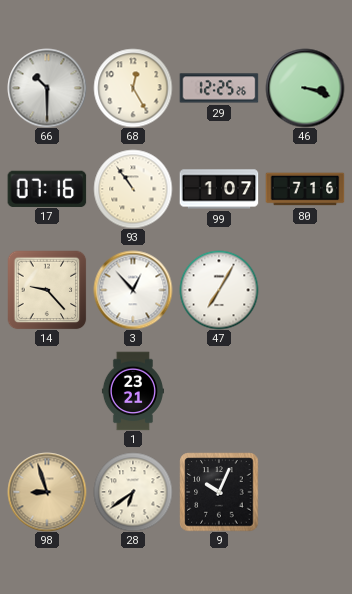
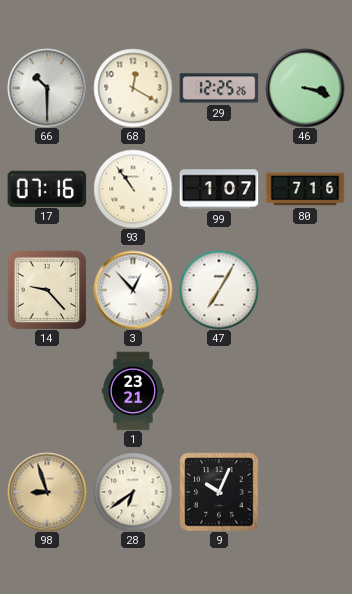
68: 12:25 -> 12:20
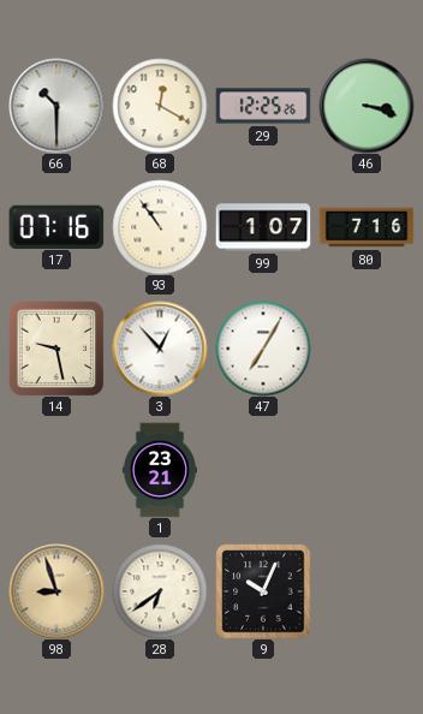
14: 9:23 -> 9:28
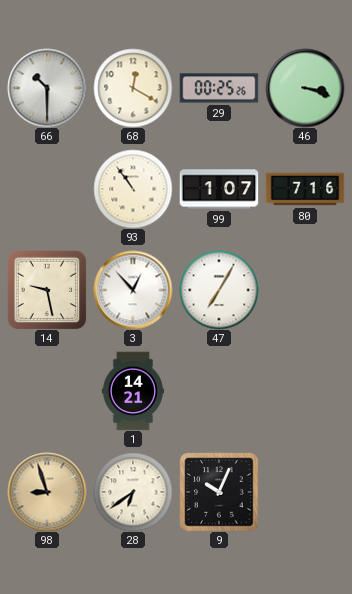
29: 12:25 -> 00:25
17: 07:16 -> none
1: 23:21 -> 14:21
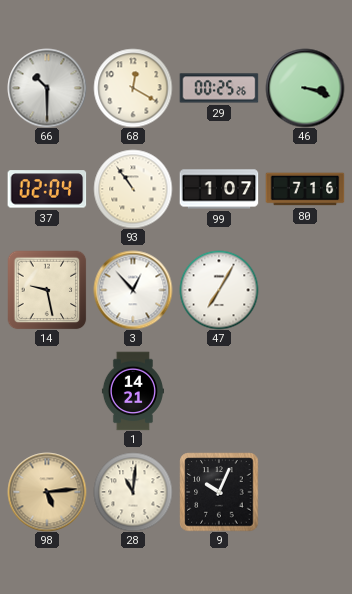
37: none -> 02:04
98: 8:57 -> 5:14
28: 6:39 -> 11:01
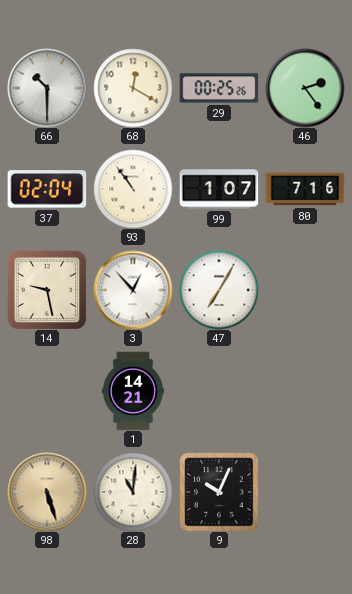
46: 3:18 -> 2:24
98: 5:14 -> 5:27
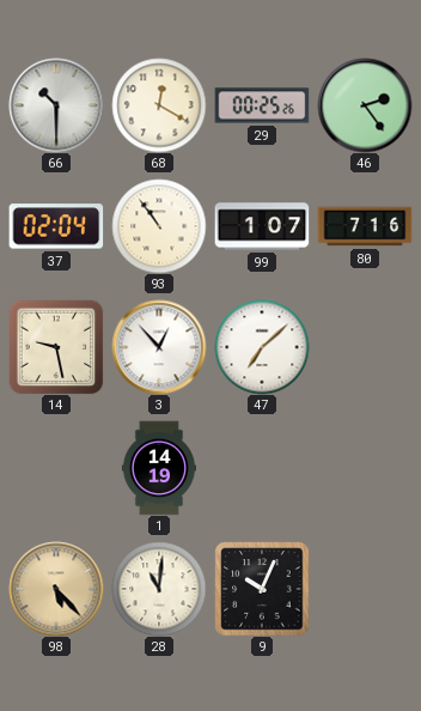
47: 7:05 -> 7:08
1: 14:21 -> 14:19
98: 5:27 -> 5:23
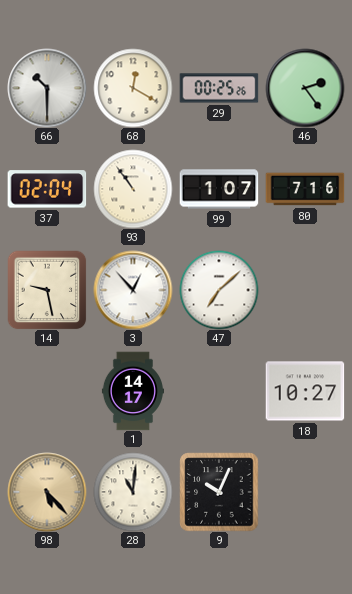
1: 14:19 -> 14:17
18: none -> 10:27
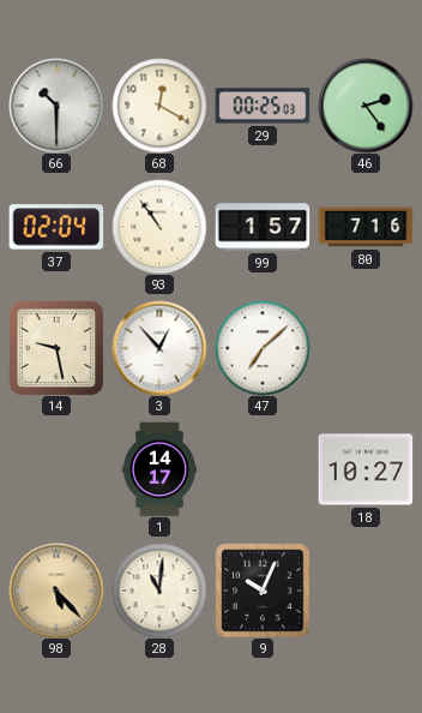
29: 00:25:26 -> 00:25:03
99: 1:07 -> 1:57
